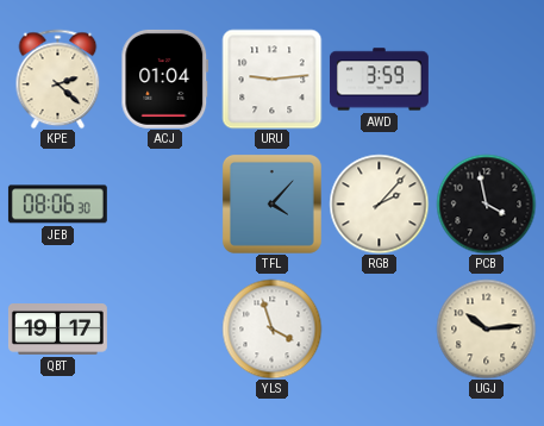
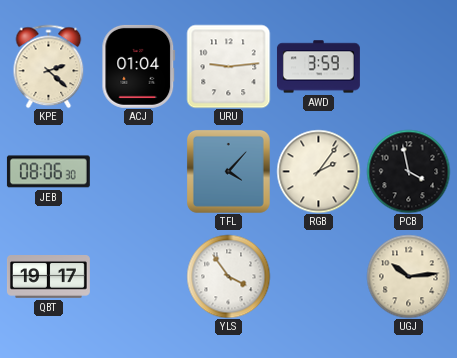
RGB: 2:07 -> 2:06
YLS: 3:57 -> 3:54
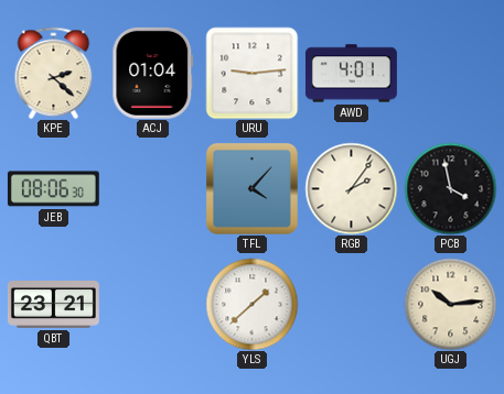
AWD: 3:59 -> 4:01
QBT: 19:17 -> 23:21
YLS: 3:54 -> 1:38
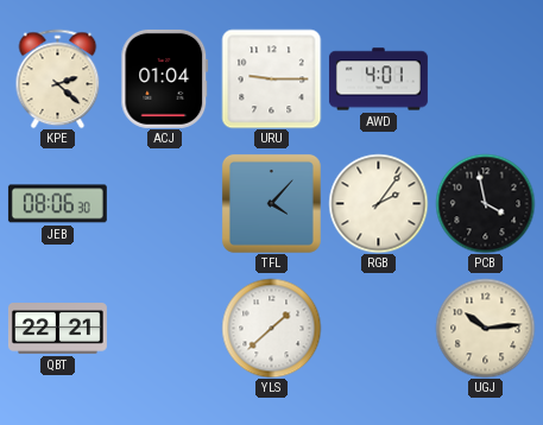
URU: 9:14 -> 9:15
QBT: 23:21 -> 22:21
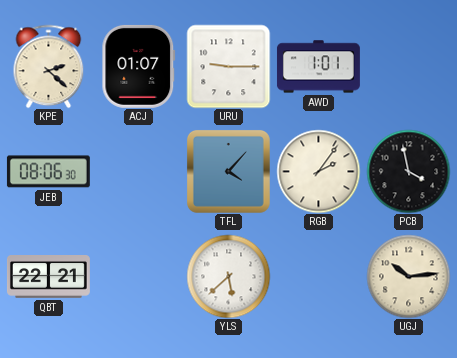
ACJ: 01:04 -> 01:07
AWD: 4:01 -> 1:01
YLS: 1:38 -> 5:38
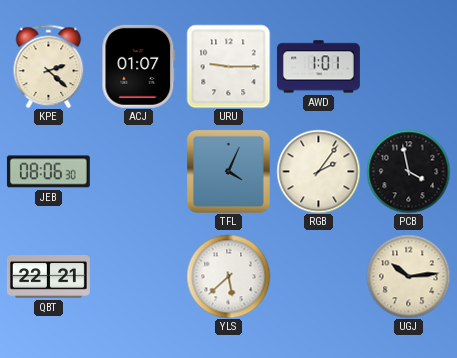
TFL: 4:07 -> 4:04
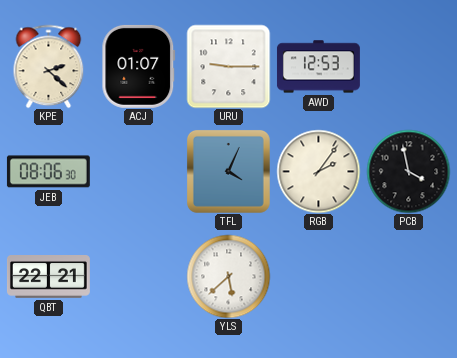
AWD: 1:01 -> 12:53
UGJ: 10:14 -> none
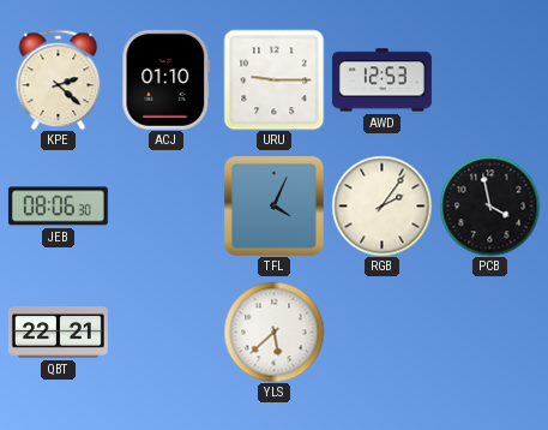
ACJ: 01:07 -> 01:10
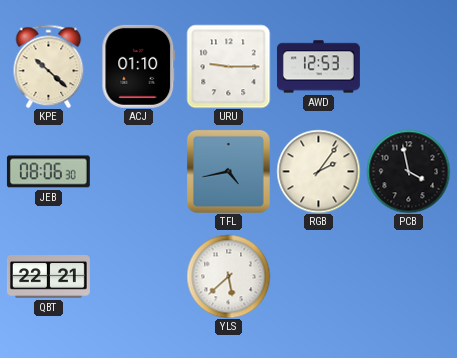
KPE: 2:22 -> 10:22
TFL: 4:04 -> 4:43
